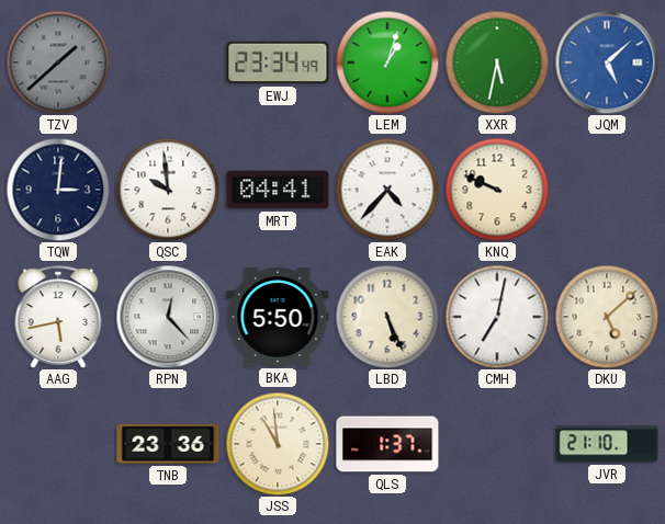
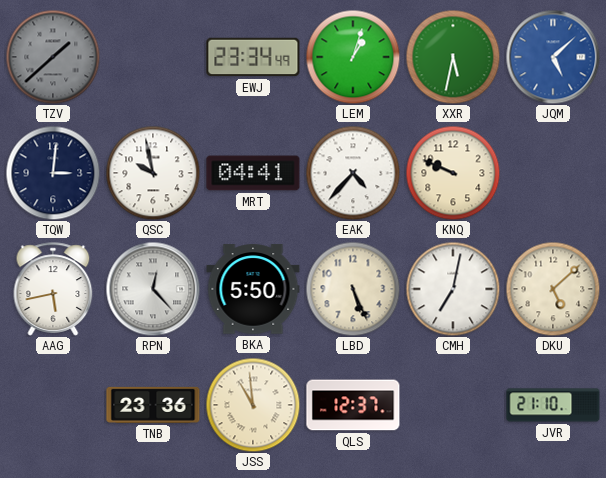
QSC: 9:59 -> 9:58
QLS: 1:37 -> 12:37
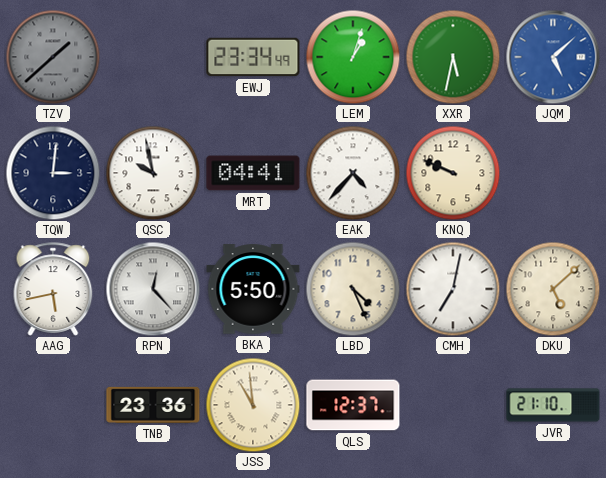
LBD: 5:26 -> 4:26
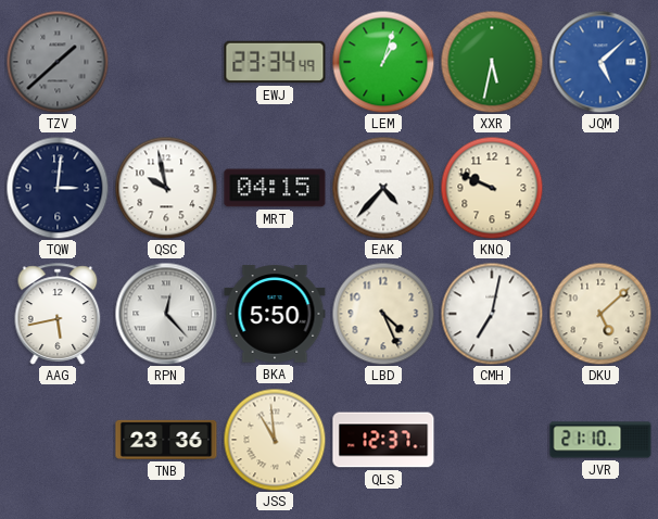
MRT: 04:41 -> 04:15
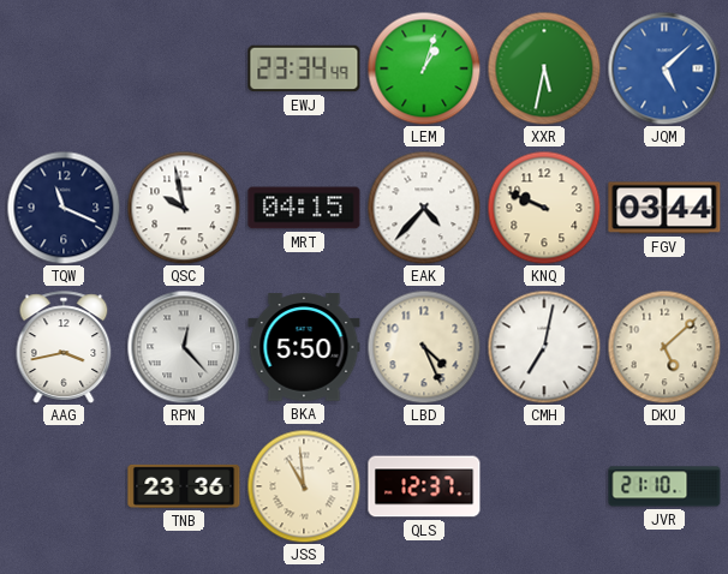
TZV: 1:38 -> none
TQW: 3:01 -> 11:19
FGV: none -> 03:44
AAG: 5:43 -> 3:43
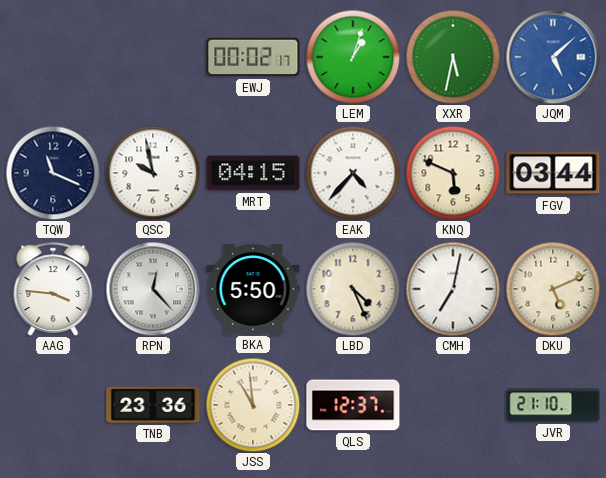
EWJ: 23:34 -> 00:02
KNQ: 9:49 -> 5:49
AAG: 3:43 -> 3:46
DKU: 5:08 -> 5:11
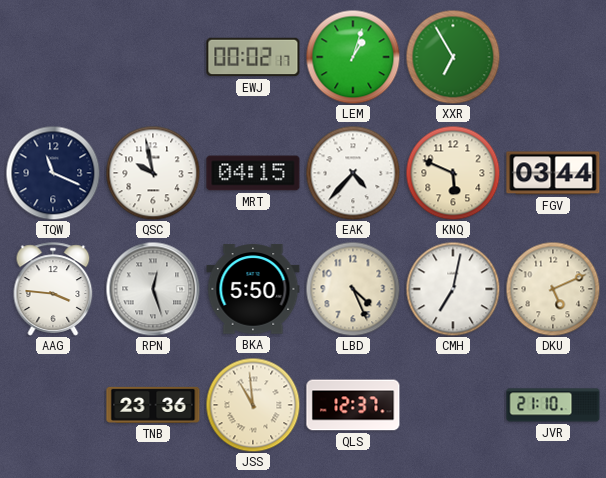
XXR: 5:32 -> 6:55
JQM: 5:08 -> none
RPN: 12:23 -> 12:27
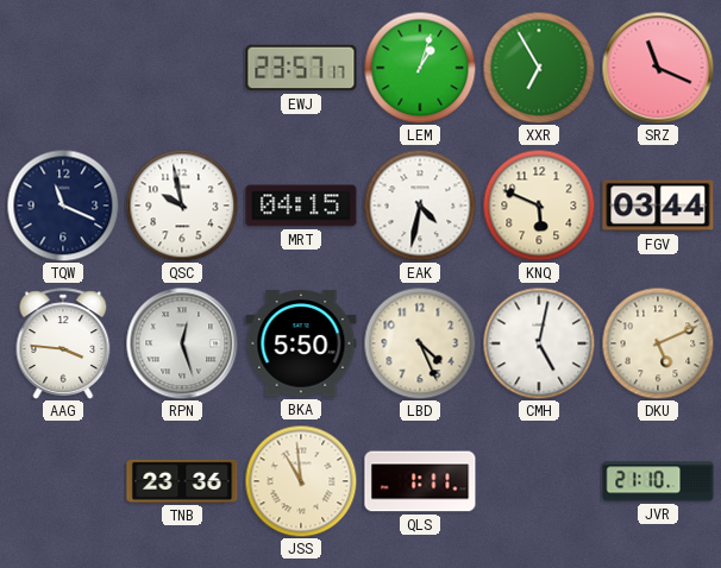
EWJ: 00:02 -> 23:57
SRZ: none -> 11:19
EAK: 4:37 -> 4:32
CMH: 7:02 -> 5:02
QLS: 12:37 -> 1:11
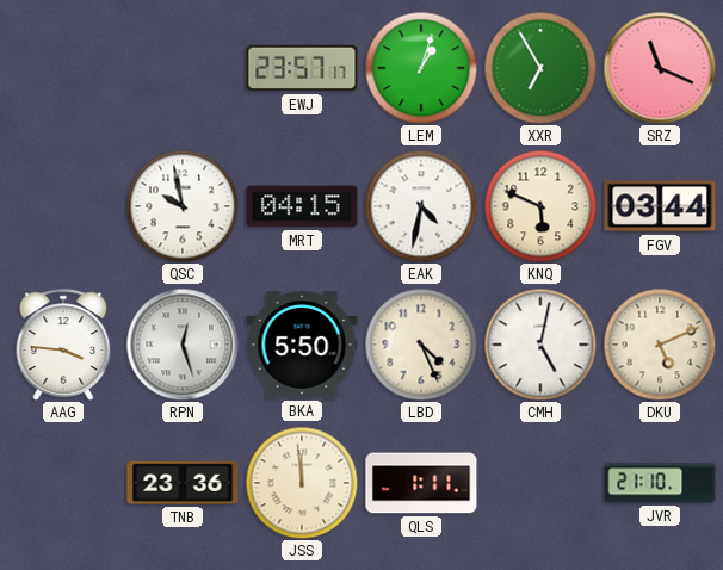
TQW: 11:19 -> none
JSS: 10:59 -> 11:59
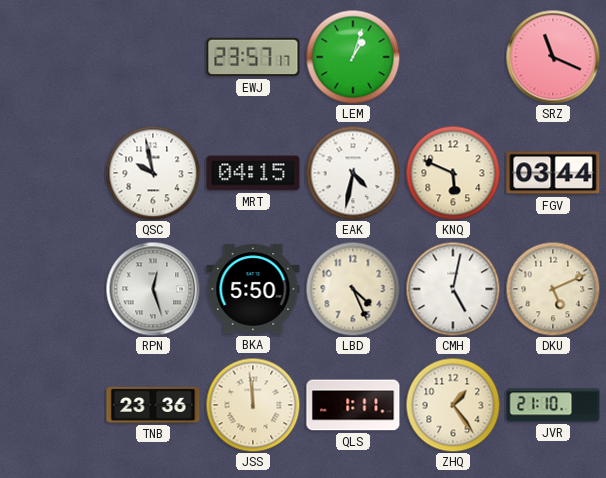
XXR: 6:55 -> none
AAG: 3:46 -> none
ZHQ: none -> 1:24
